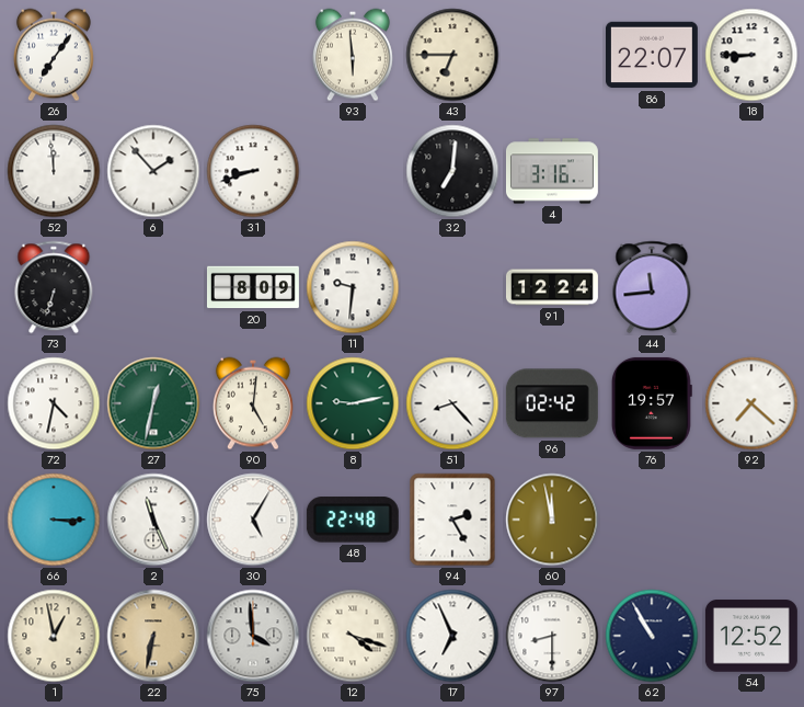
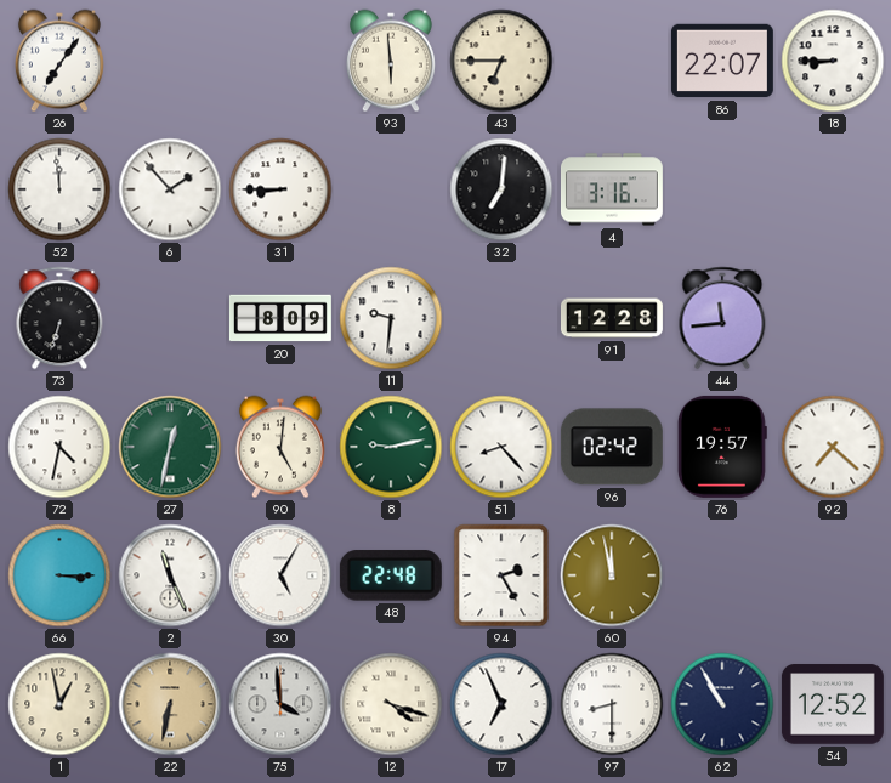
31: 8:42 -> 8:45
91: 12:24 -> 12:28
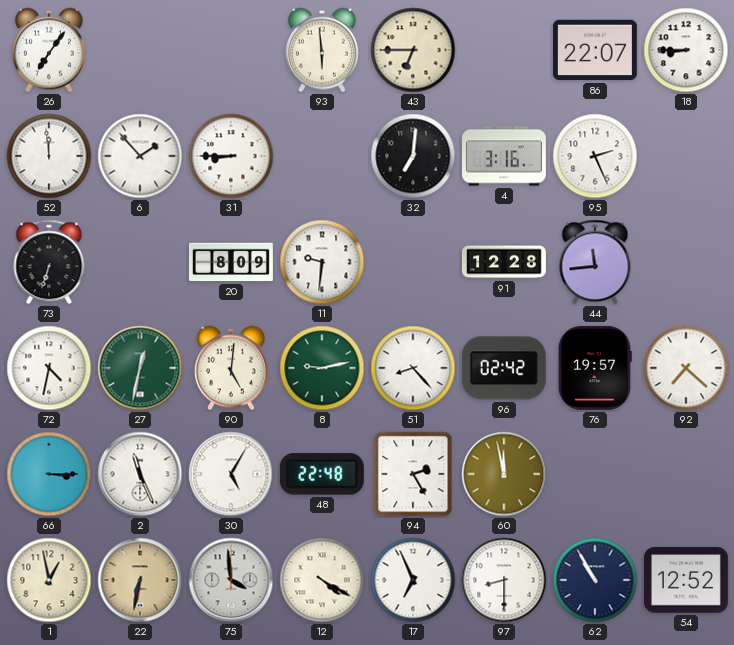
95: none -> 2:26
12: 4:18 -> 4:20
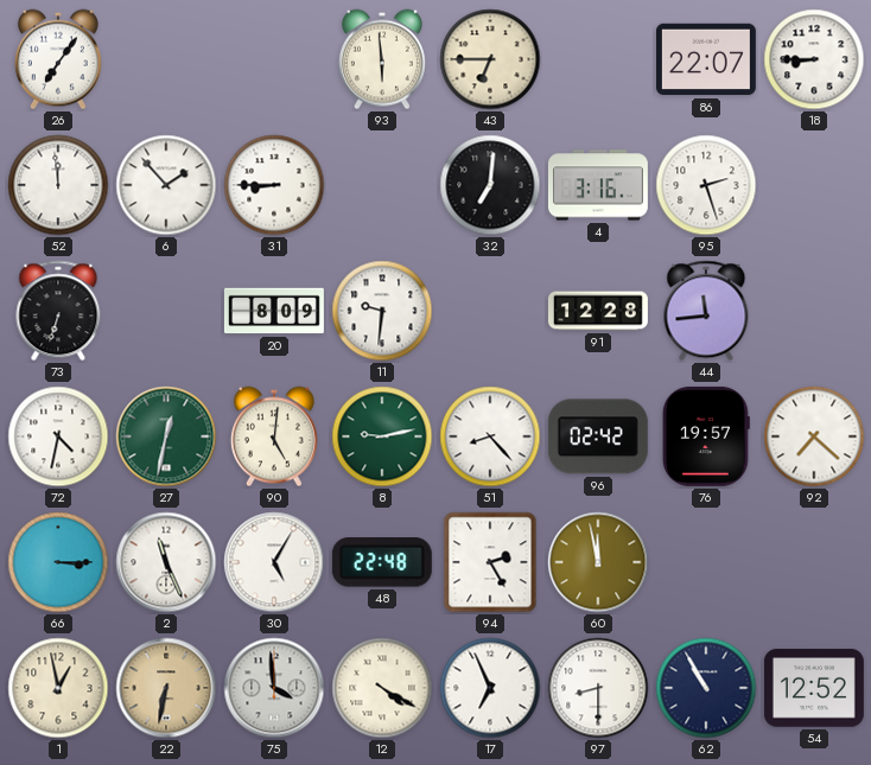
95: 2:26 -> 2:27
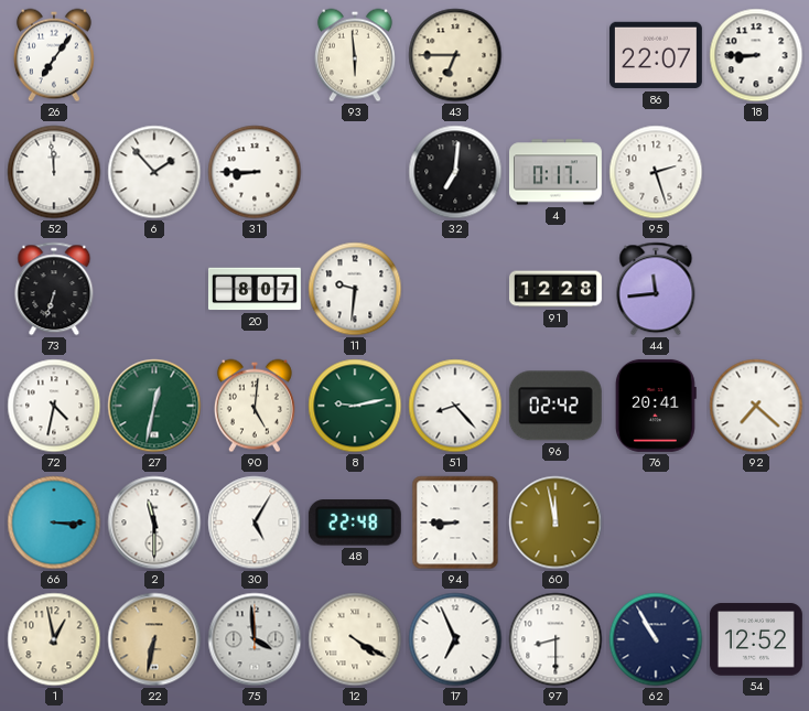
4: 3:16 -> 0:17
20: 8:09 -> 8:07
76: 19:57 -> 20:41
2: 11:26 -> 11:30
94: 2:25 -> 8:45
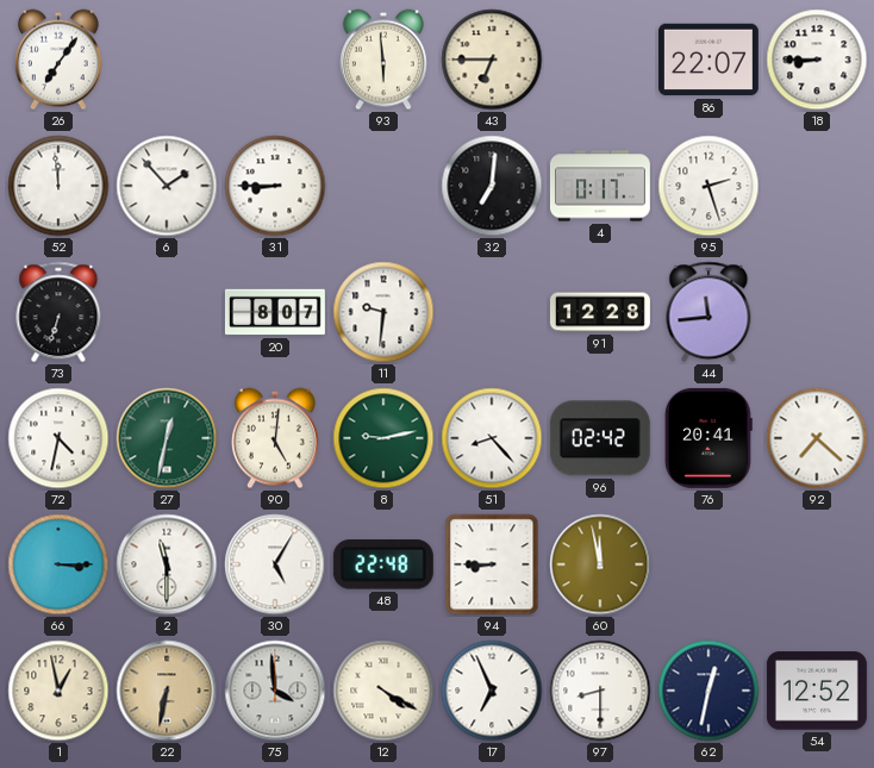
62: 10:55 -> 12:32
